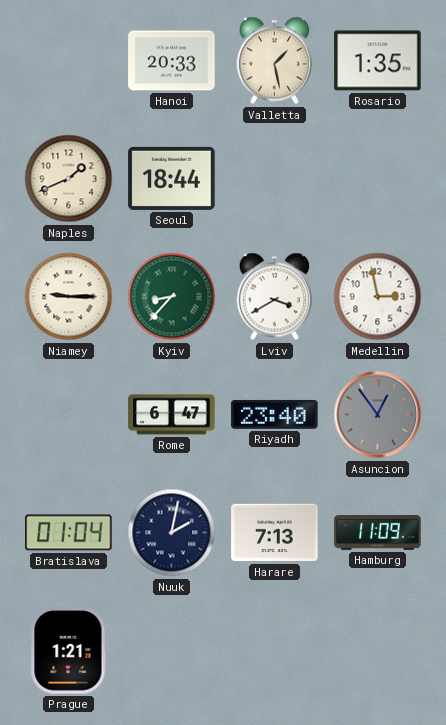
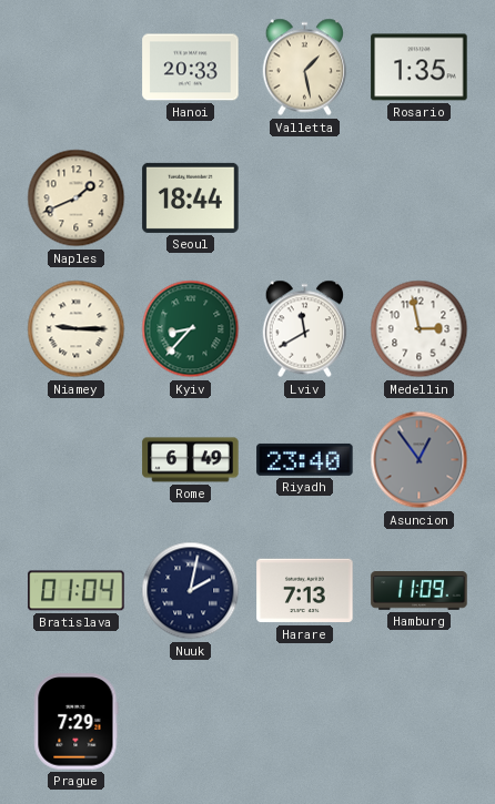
Lviv: 3:40 -> 11:40
Rome: 6:47 -> 6:49
Prague: 1:21 -> 7:29
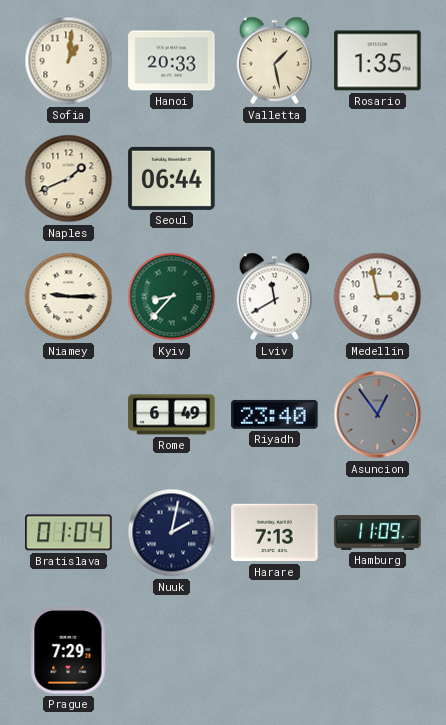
Sofia: none -> 1:01
Seoul: 18:44 -> 06:44
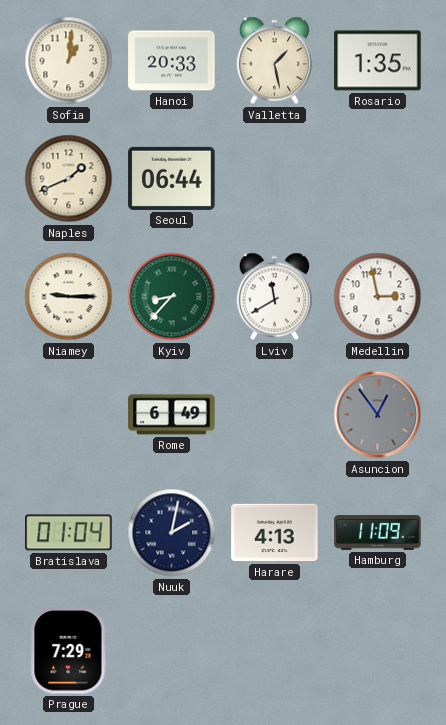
Riyadh: 23:40 -> none
Harare: 7:13 -> 4:13
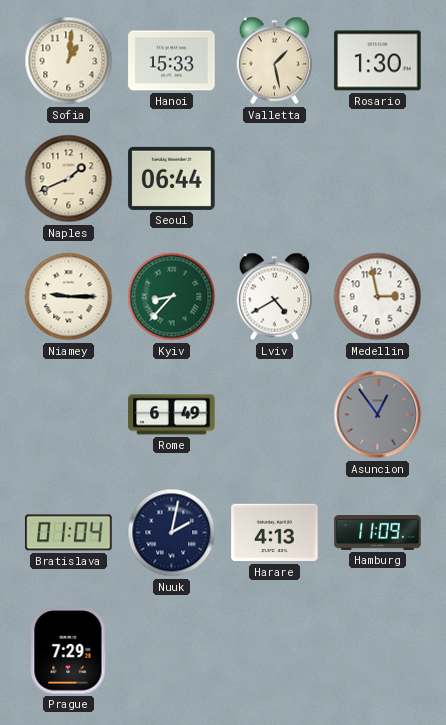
Hanoi: 20:33 -> 15:33
Rosario: 1:35 -> 1:30
Lviv: 11:40 -> 4:40
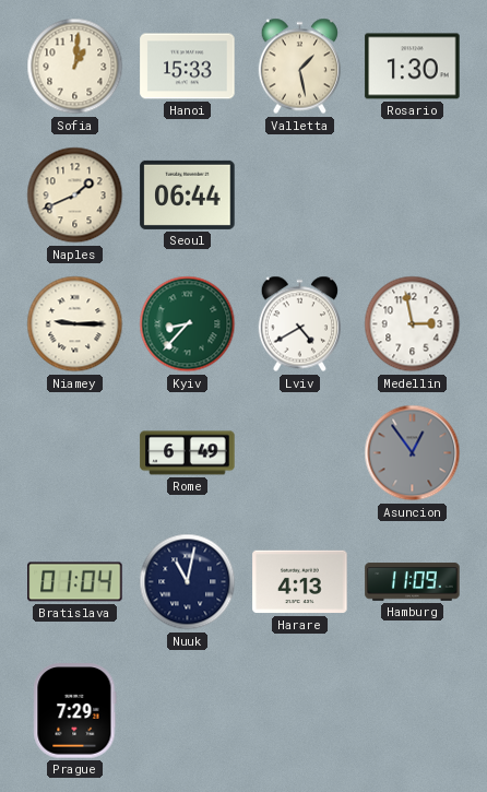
Nuuk: 2:02 -> 11:02
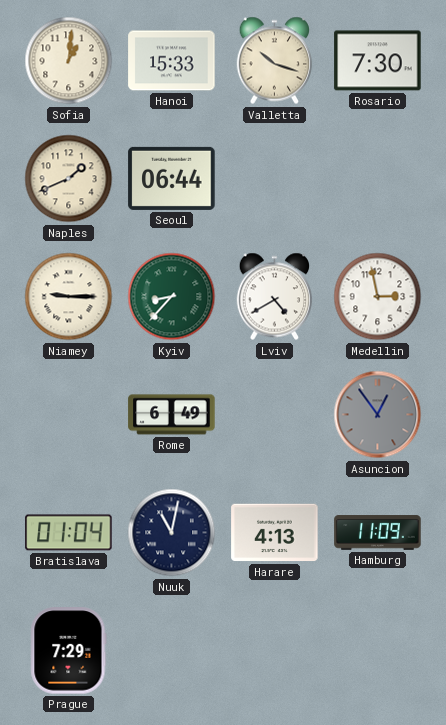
Valletta: 1:28 -> 10:18
Rosario: 1:30 -> 7:30
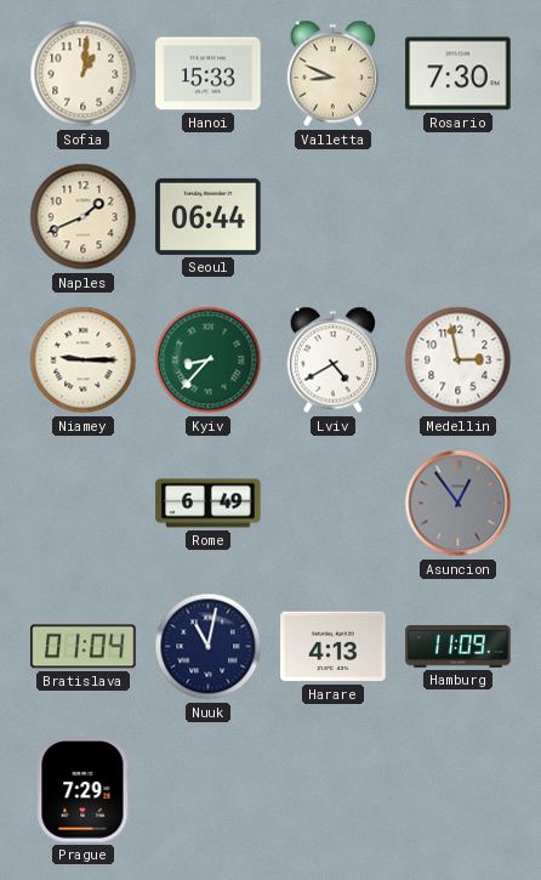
Valletta: 10:18 -> 8:49
